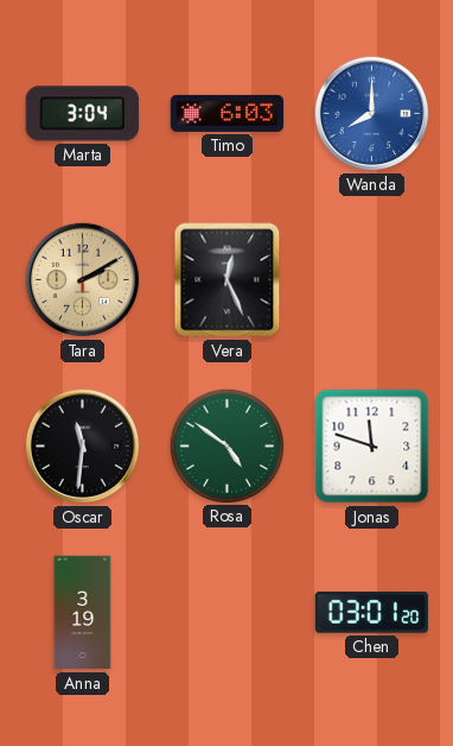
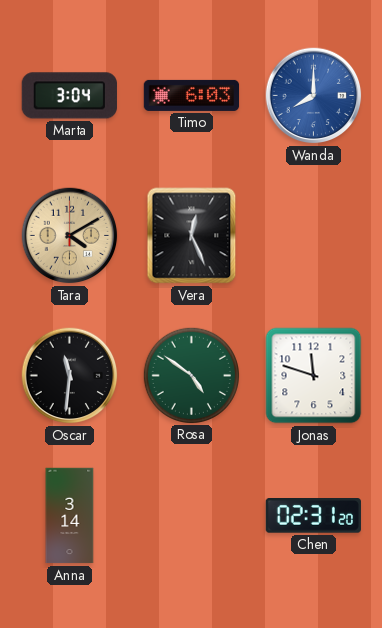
Tara: 2:10 -> 4:10
Anna: 3:19 -> 3:14
Chen: 03:01 -> 02:31
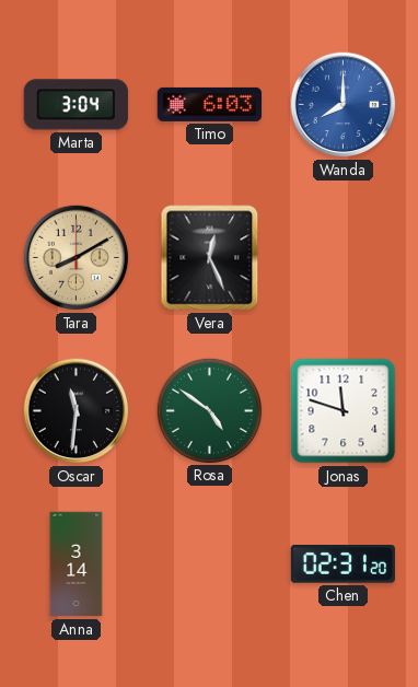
Tara: 4:10 -> 8:10
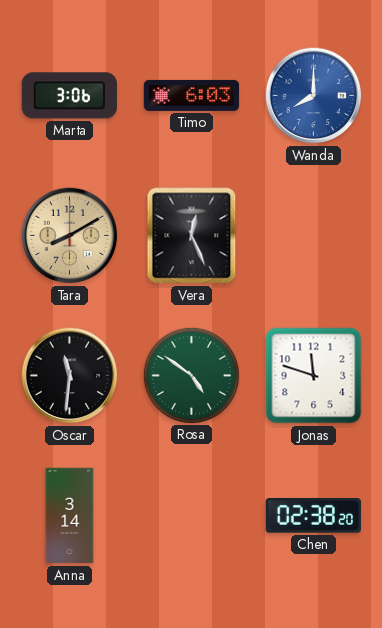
Marta: 3:04 -> 3:06
Chen: 02:31 -> 02:38
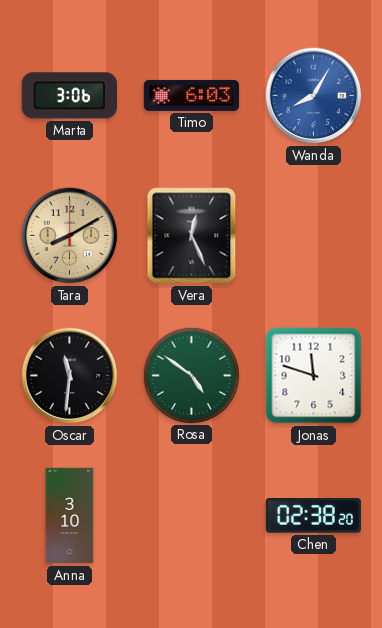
Wanda: 8:00 -> 8:05
Anna: 3:14 -> 3:10
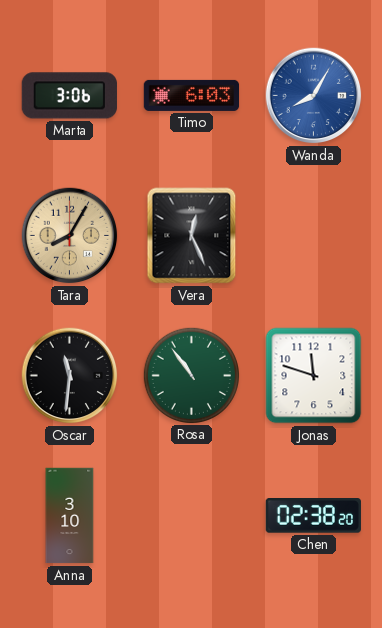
Tara: 8:10 -> 8:05
Rosa: 4:51 -> 10:54
